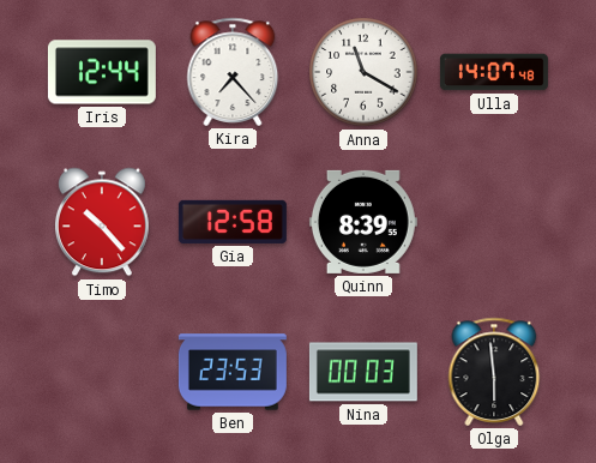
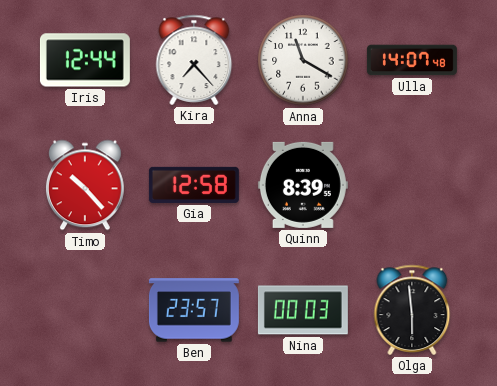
Ben: 23:53 -> 23:57
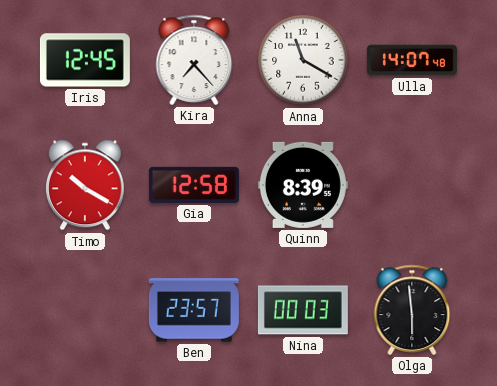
Iris: 12:44 -> 12:45
Timo: 10:23 -> 10:20
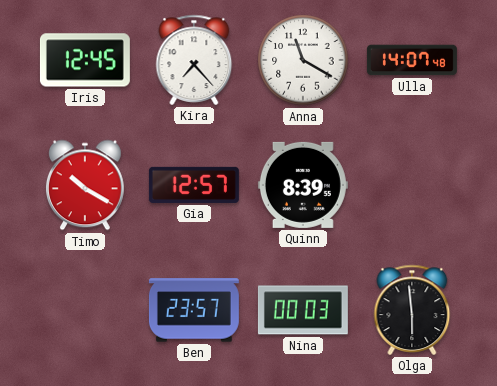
Gia: 12:58 -> 12:57
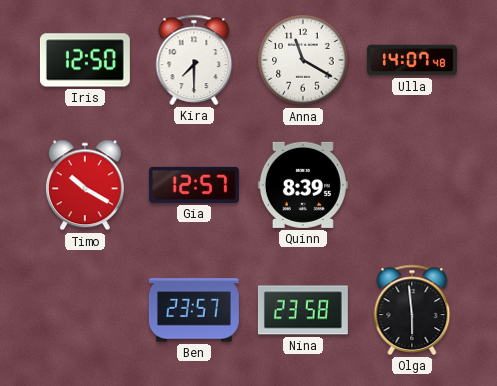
Iris: 12:45 -> 12:50
Kira: 7:23 -> 7:30
Nina: 00:03 -> 23:58
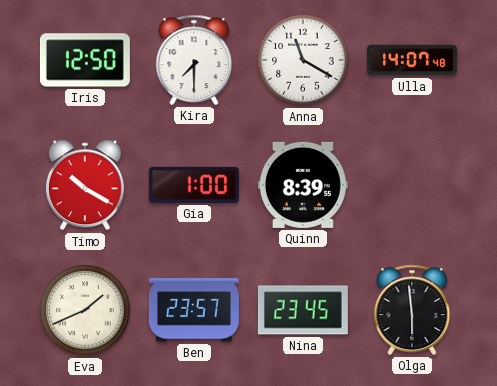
Gia: 12:57 -> 1:00
Eva: none -> 1:41
Nina: 23:58 -> 23:45
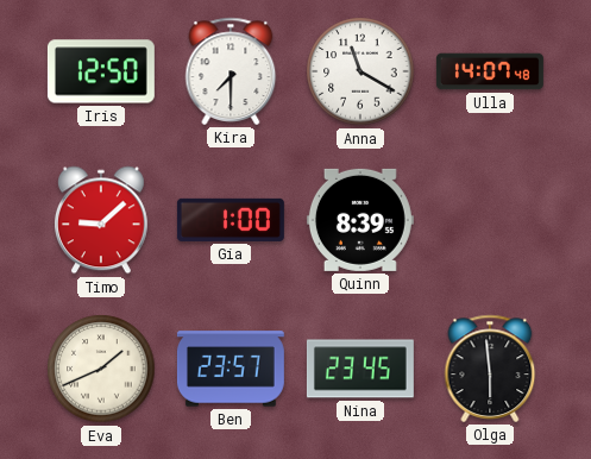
Timo: 10:20 -> 9:08
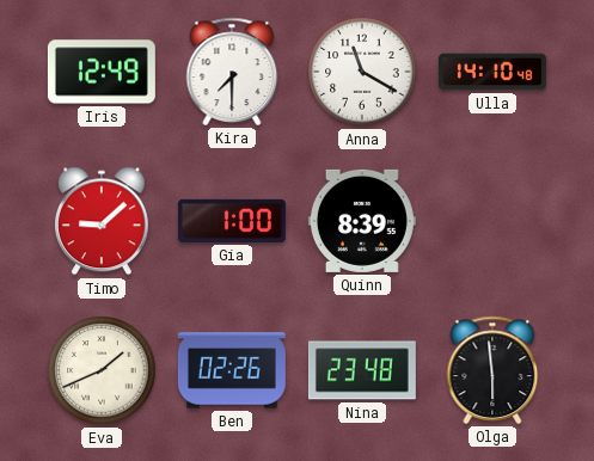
Iris: 12:50 -> 12:49
Ulla: 14:07 -> 14:10
Ben: 23:57 -> 02:26
Nina: 23:45 -> 23:48
